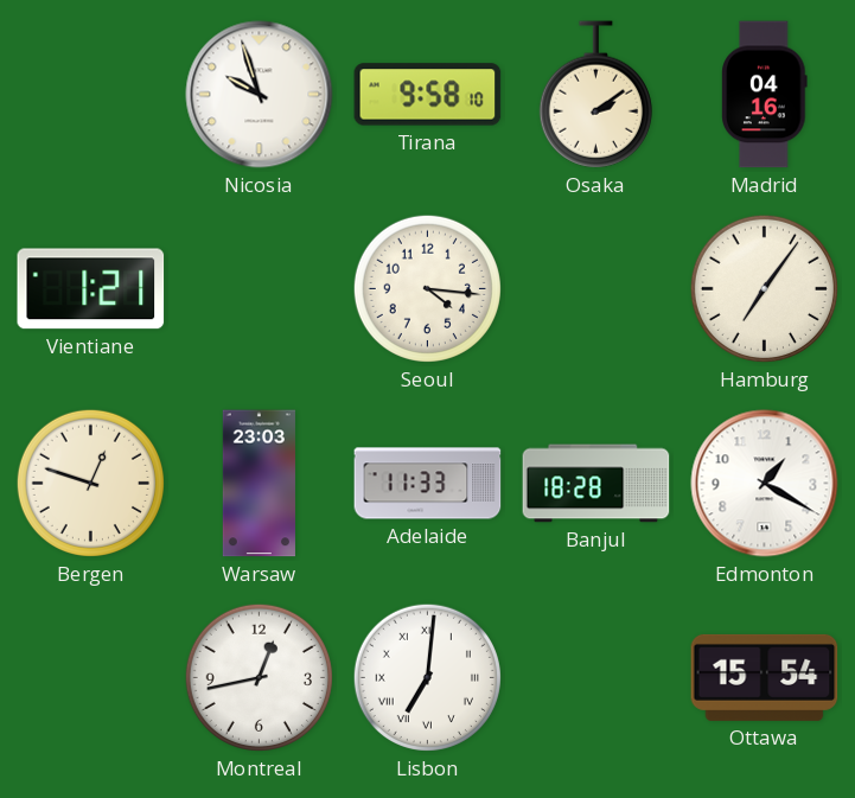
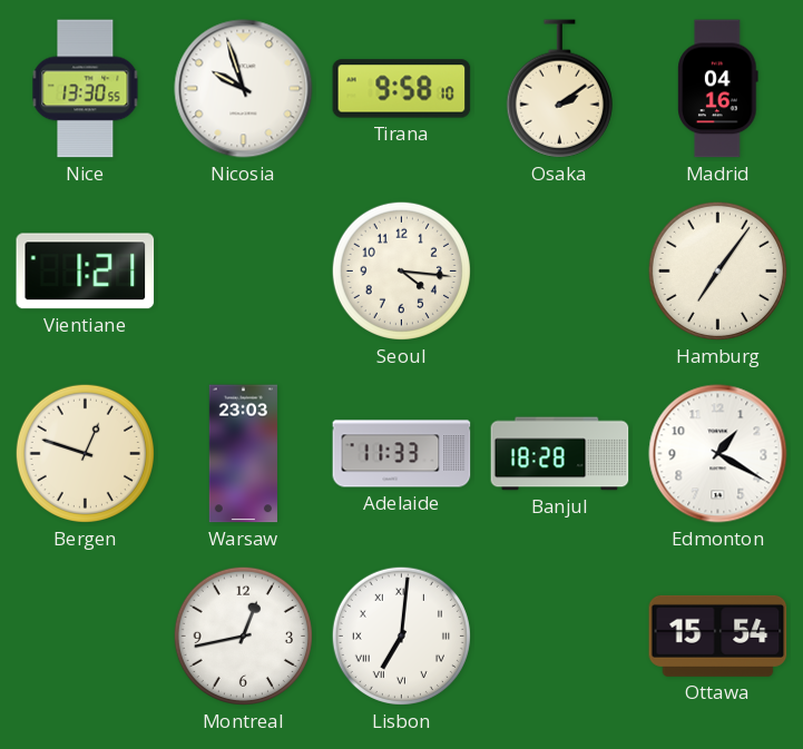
Nice: none -> 13:30
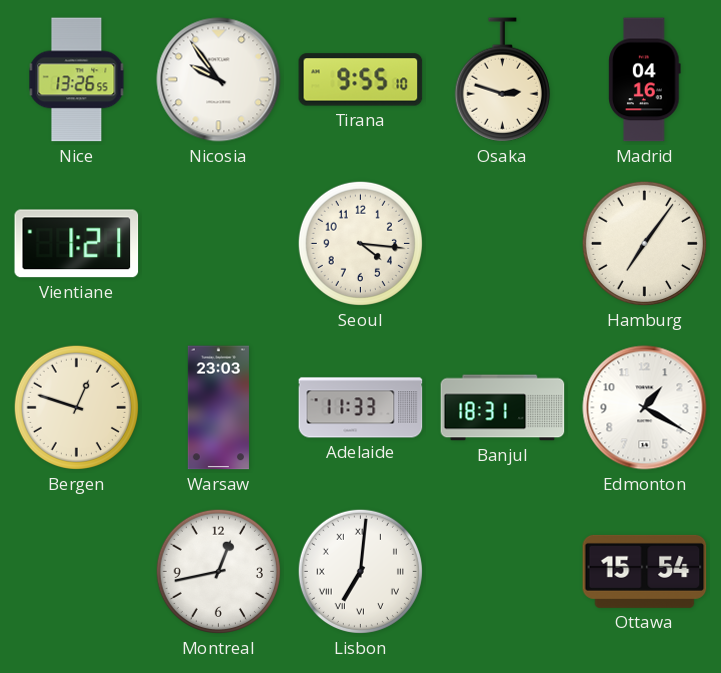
Nice: 13:30 -> 13:26
Nicosia: 9:57 -> 9:54
Tirana: 9:58 -> 9:55
Osaka: 2:09 -> 2:48
Banjul: 18:28 -> 18:31
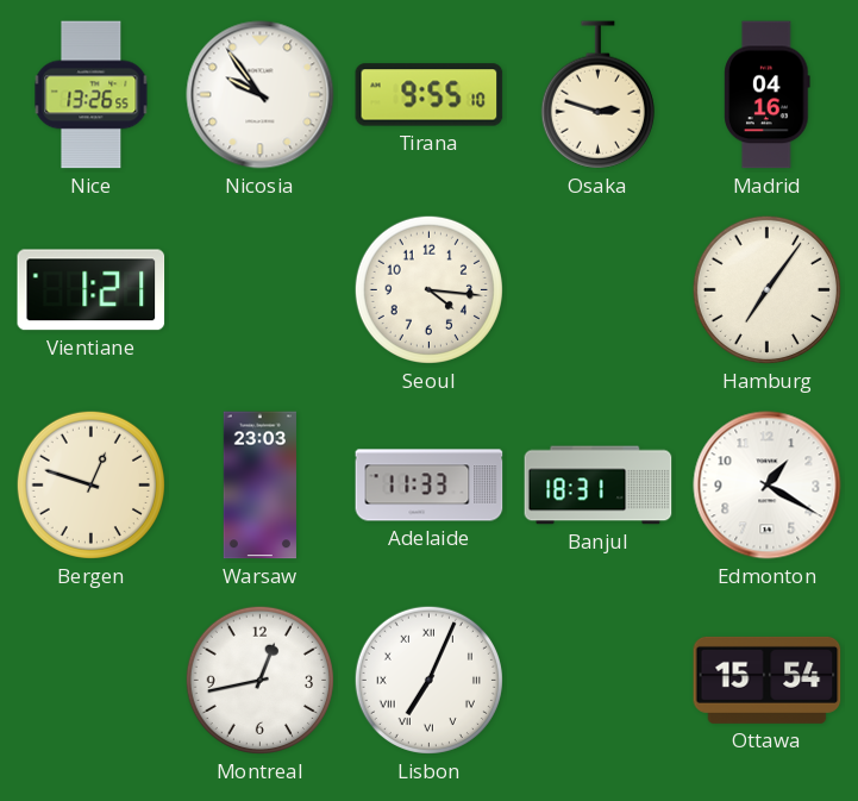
Lisbon: 7:01 -> 7:04
